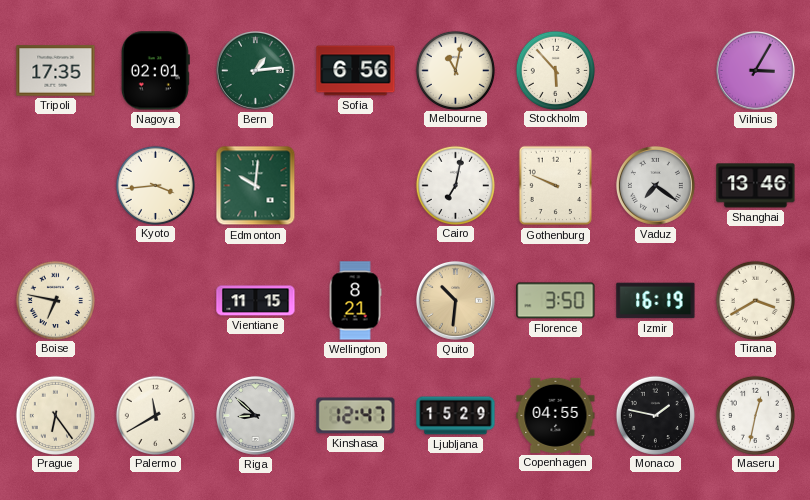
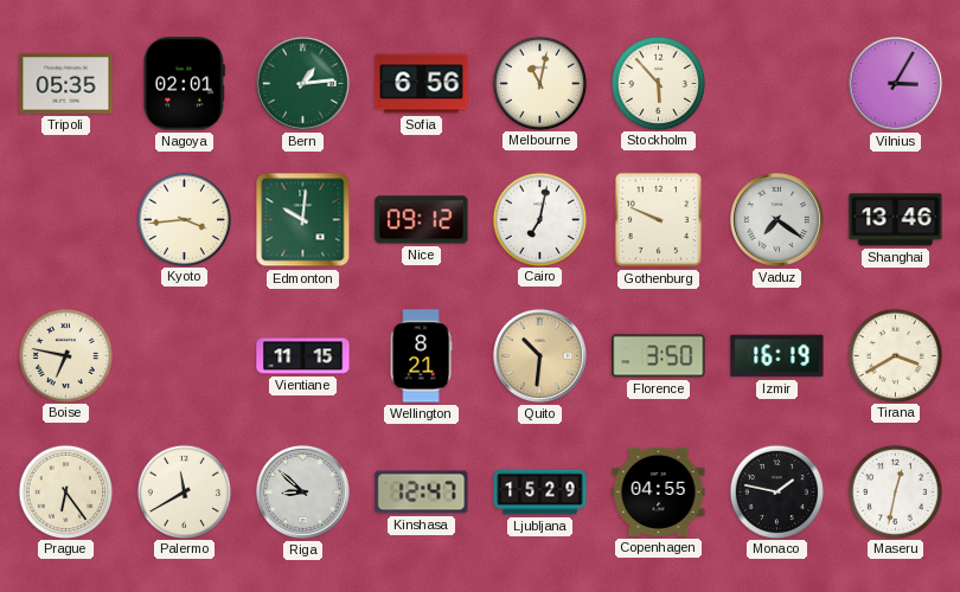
Tripoli: 17:35 -> 05:35
Nice: none -> 09:12
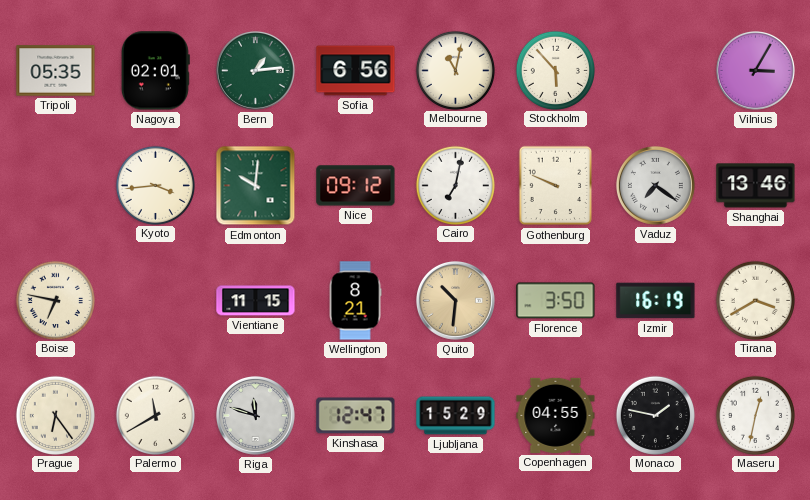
Riga: 8:52 -> 11:48
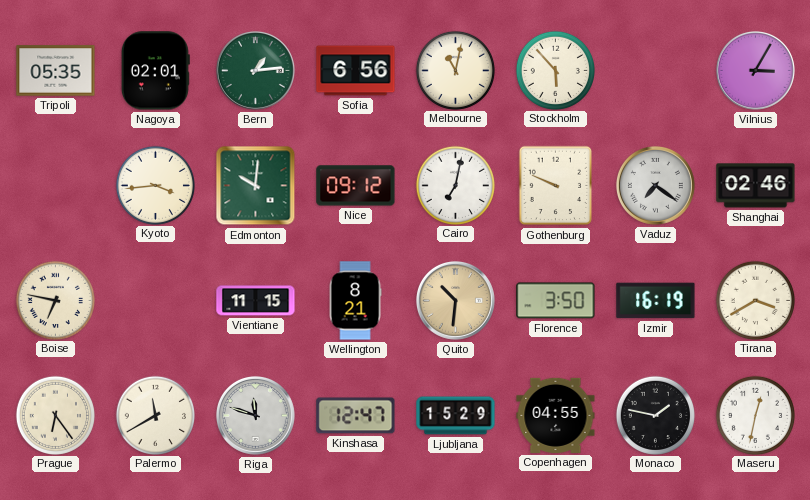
Shanghai: 13:46 -> 02:46
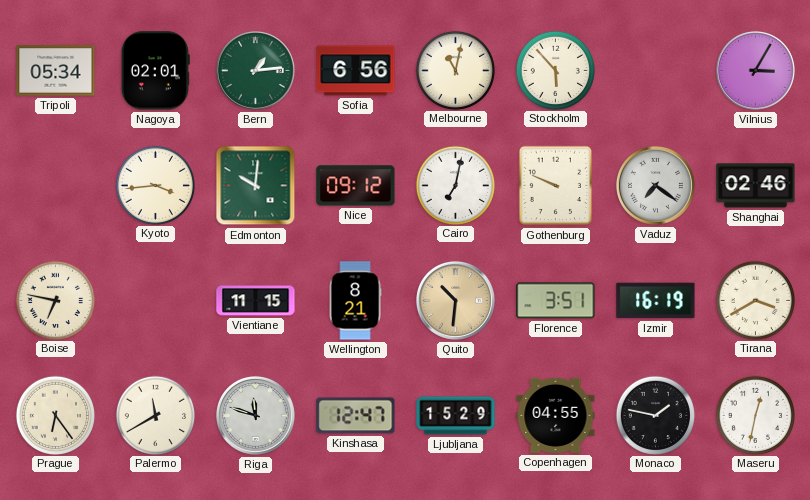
Tripoli: 05:35 -> 05:34
Florence: 3:50 -> 3:51
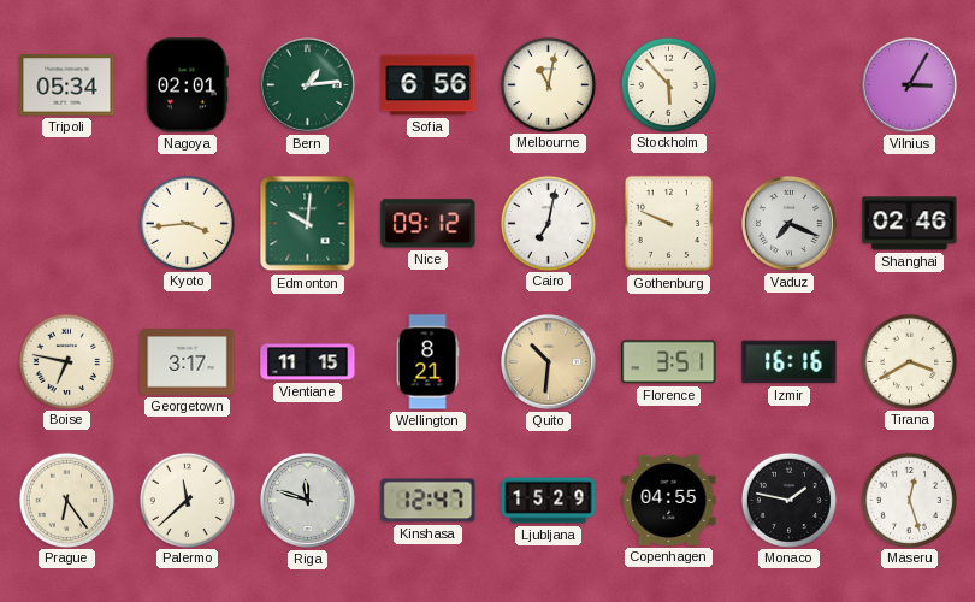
Vaduz: 7:21 -> 7:19
Georgetown: none -> 3:17
Izmir: 16:19 -> 16:16
Palermo: 11:40 -> 11:38
Maseru: 12:32 -> 12:27
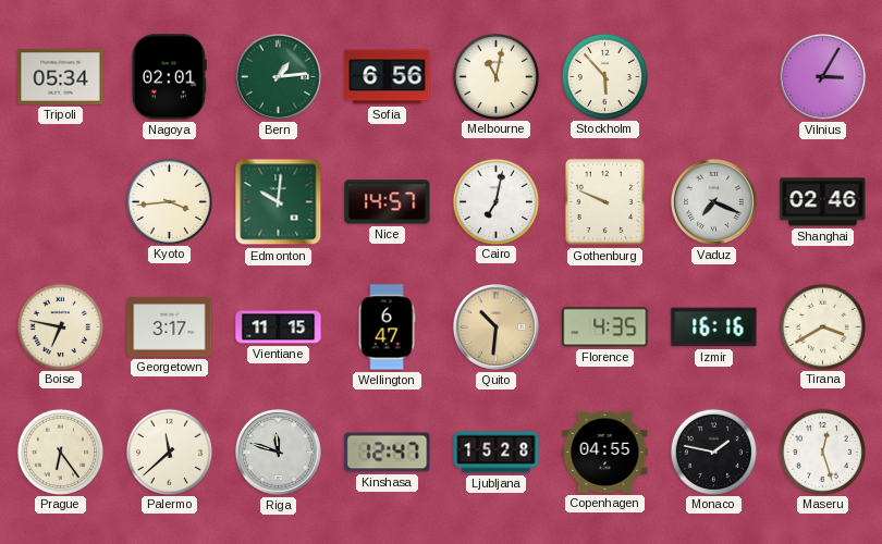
Nice: 09:12 -> 14:57
Wellington: 8:21 -> 6:47
Florence: 3:51 -> 4:35
Ljubljana: 15:29 -> 15:28
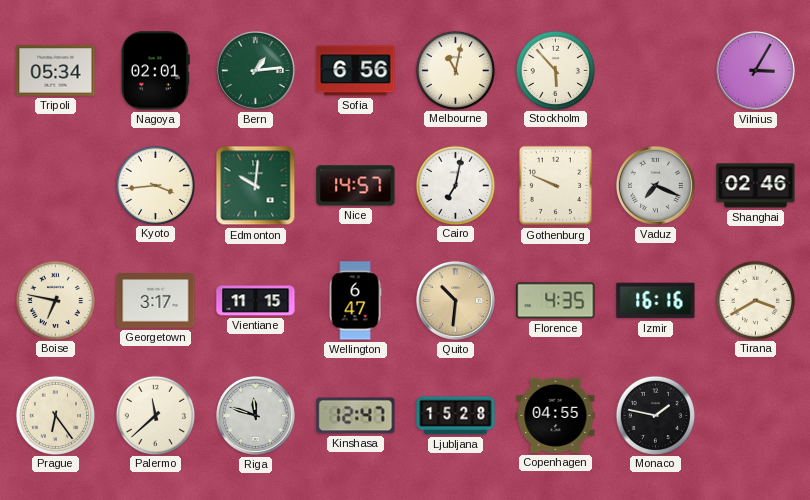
Maseru: 12:27 -> none
